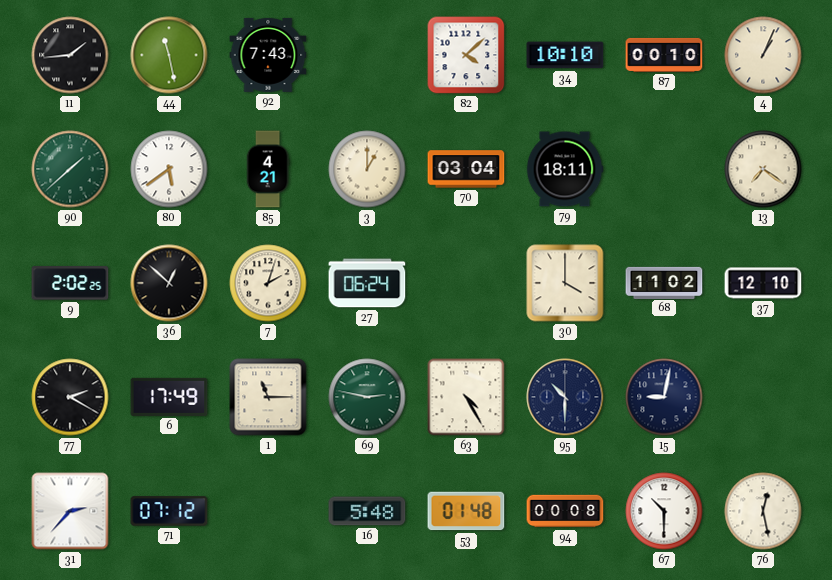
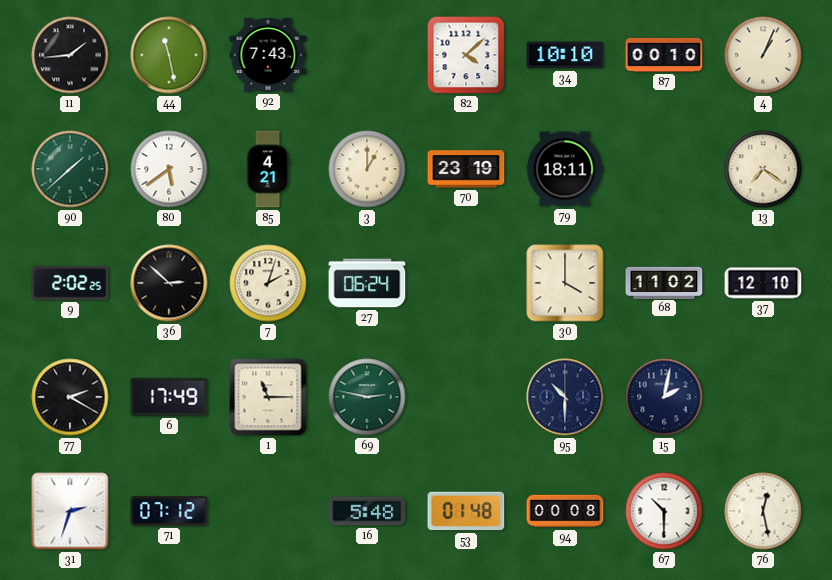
70: 03:04 -> 23:19
36: 12:52 -> 2:52
63: 4:25 -> none
15: 9:02 -> 2:02
31: 2:37 -> 2:33
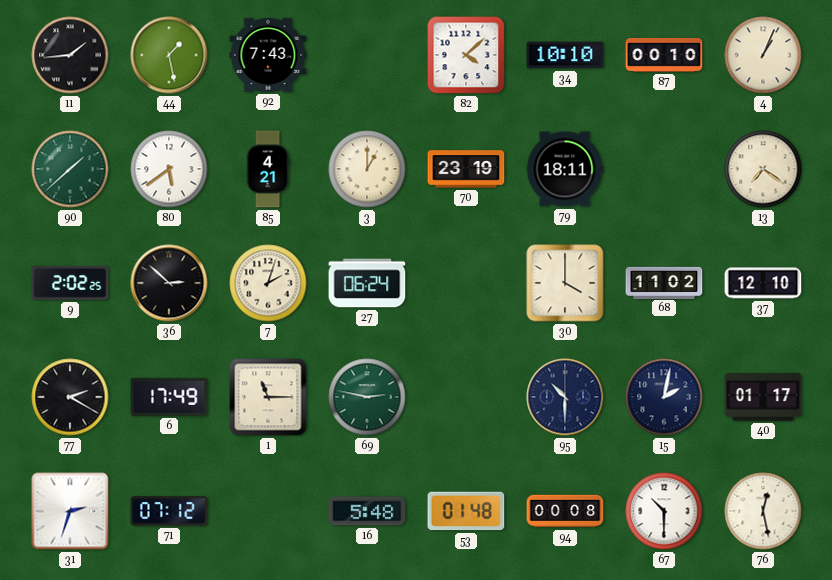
44: 11:28 -> 1:28
40: none -> 01:17
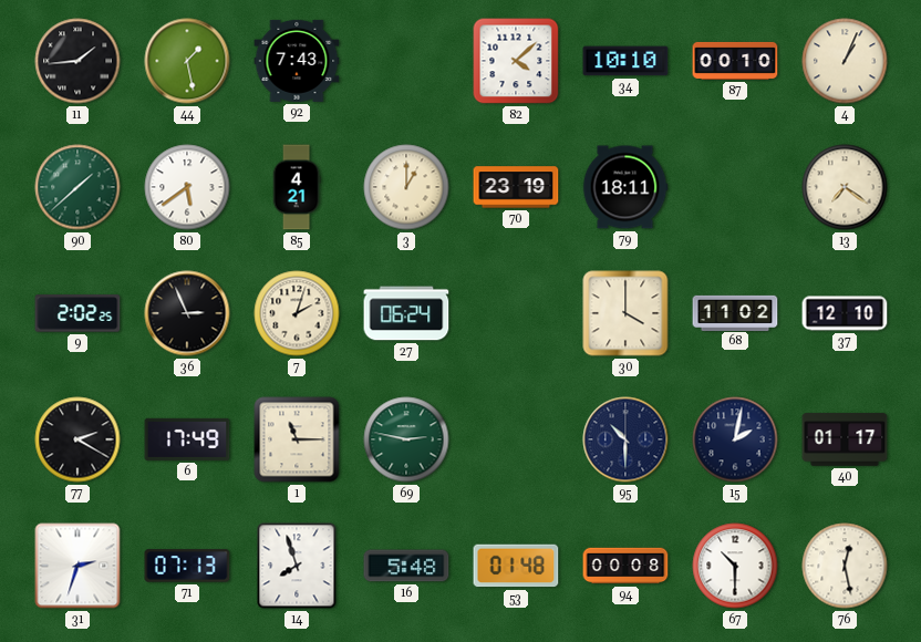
36: 2:52 -> 2:56
71: 07:12 -> 07:13
14: none -> 7:57
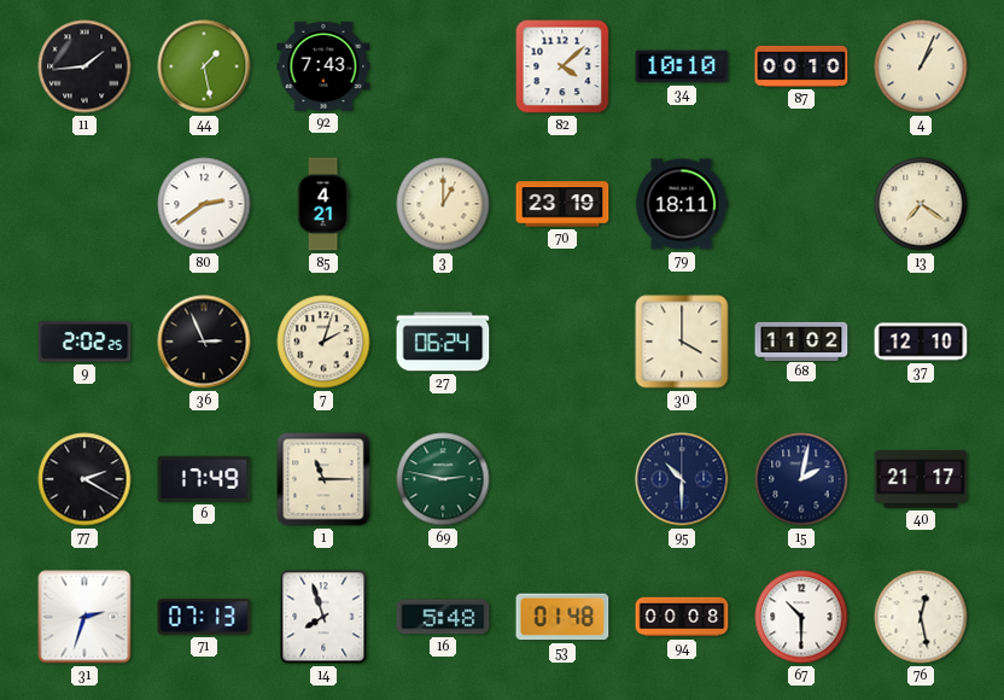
90: 1:38 -> none
80: 5:39 -> 2:39
40: 01:17 -> 21:17
